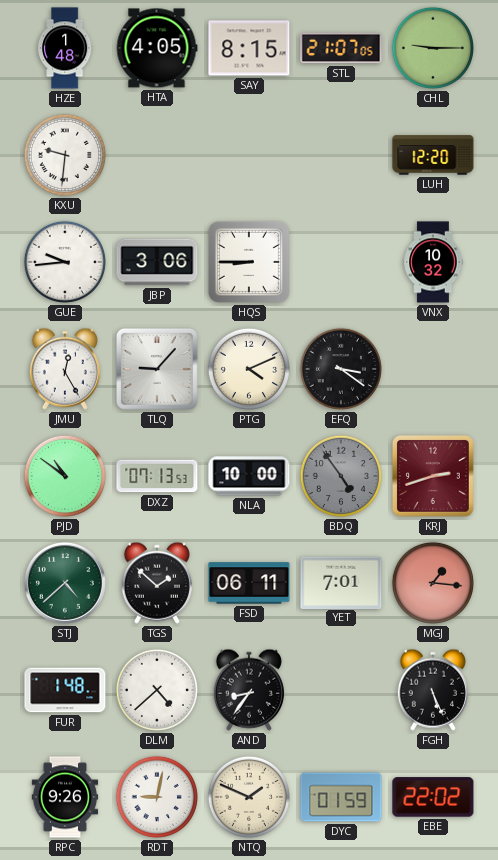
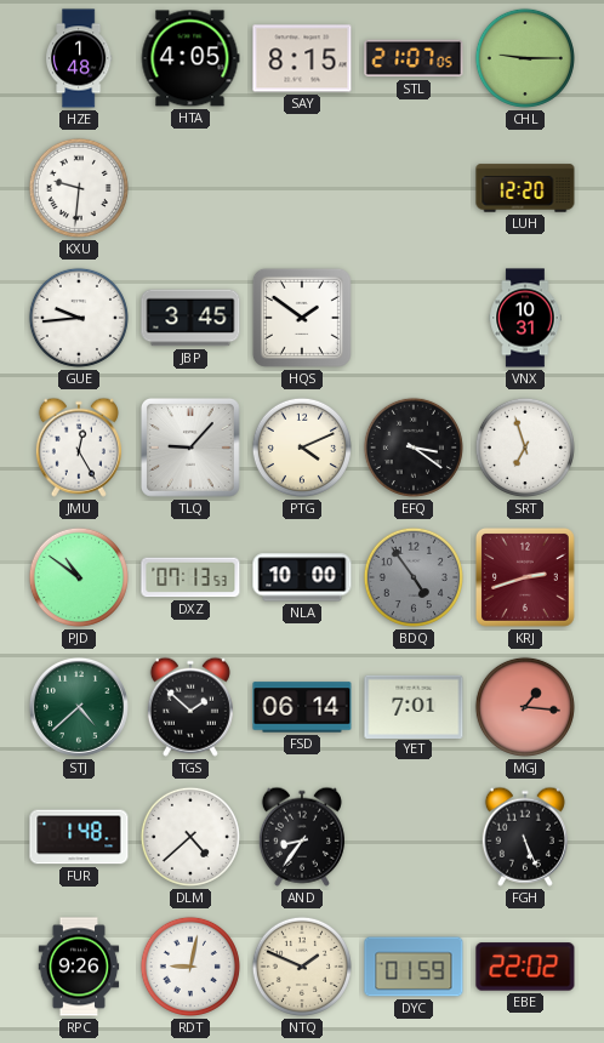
JBP: 3:06 -> 3:45
HQS: 8:45 -> 1:51
VNX: 10:32 -> 10:31
SRT: none -> 6:57
FSD: 06:11 -> 06:14
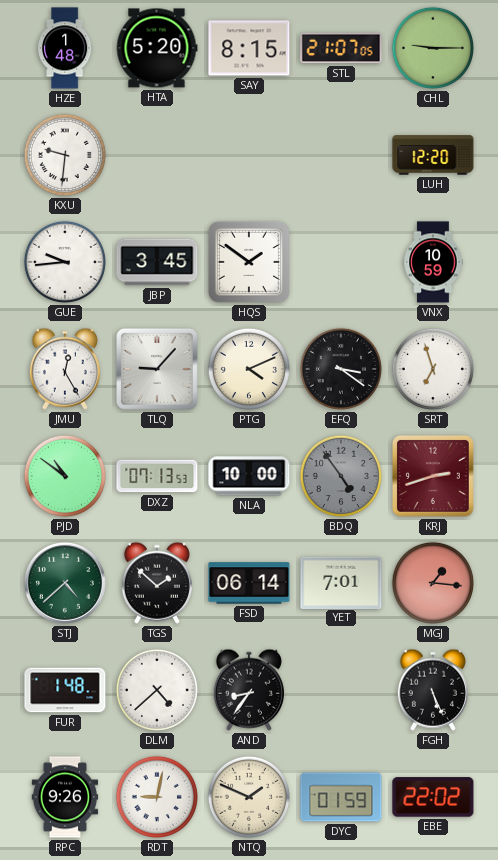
HTA: 4:05 -> 5:20
VNX: 10:31 -> 10:59
